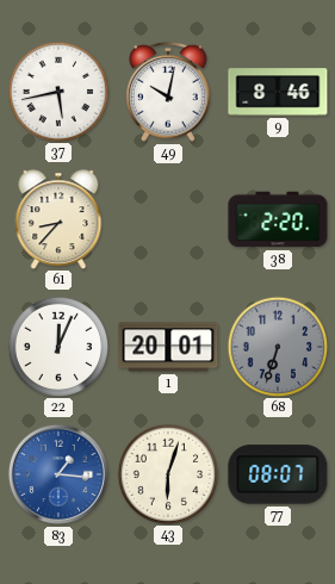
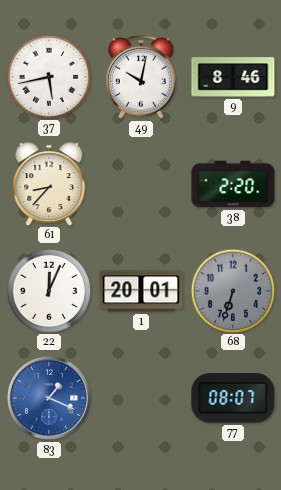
83: 1:16 -> 1:19
43: 6:03 -> none
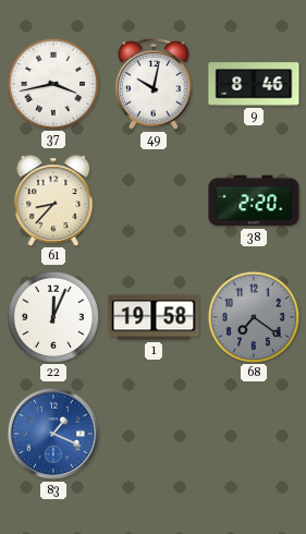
37: 5:43 -> 3:43
1: 20:01 -> 19:58
68: 6:33 -> 7:21
77: 08:07 -> none
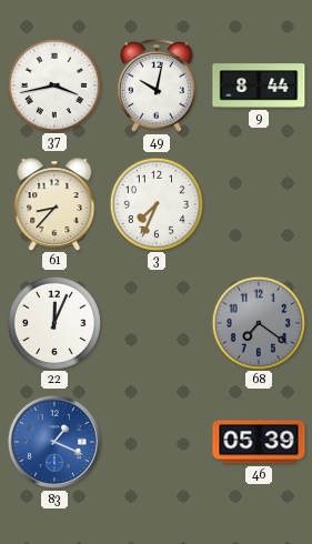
9: 8:46 -> 8:44
3: none -> 7:34
38: 2:20 -> none
1: 19:58 -> none
46: none -> 05:39
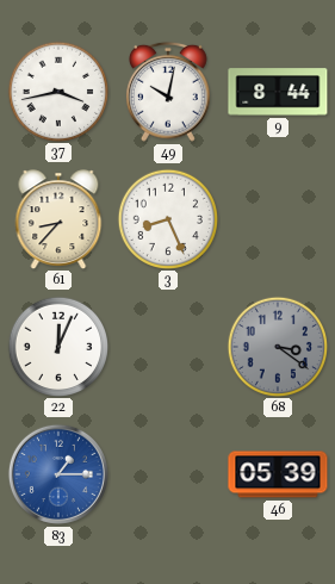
3: 7:34 -> 8:26
68: 7:21 -> 3:21
83: 1:19 -> 1:15
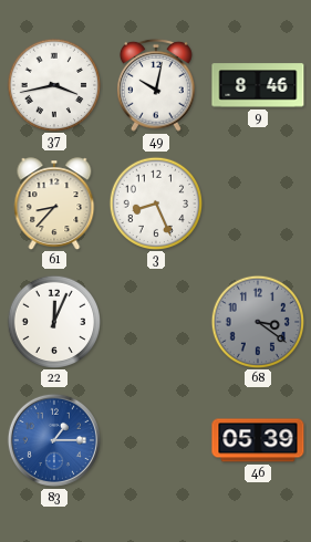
9: 8:44 -> 8:46
